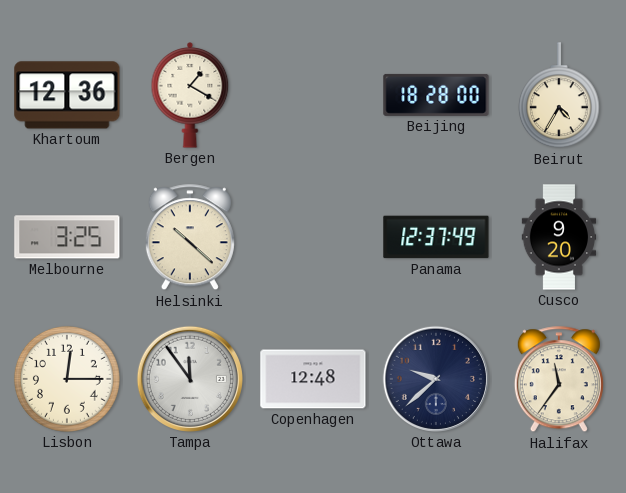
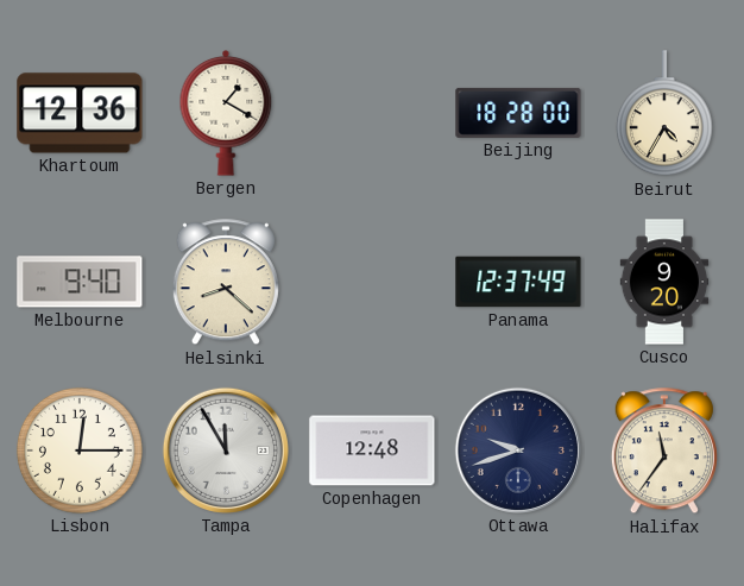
Melbourne: 3:25 -> 9:40
Helsinki: 10:22 -> 8:22
Tampa: 11:54 -> 11:55
Ottawa: 9:38 -> 9:42
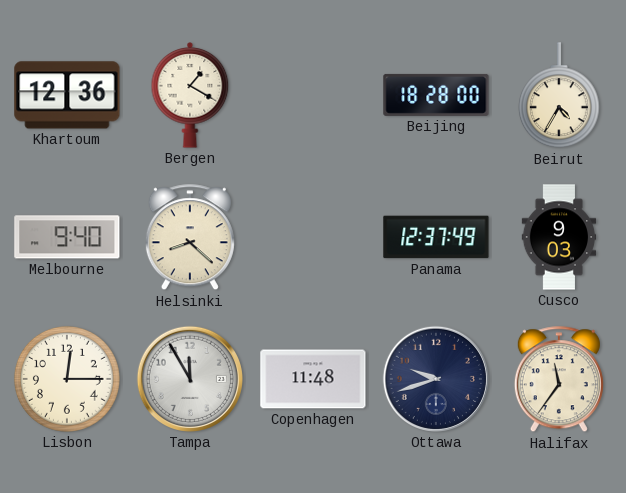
Cusco: 9:20 -> 9:03
Copenhagen: 12:48 -> 11:48
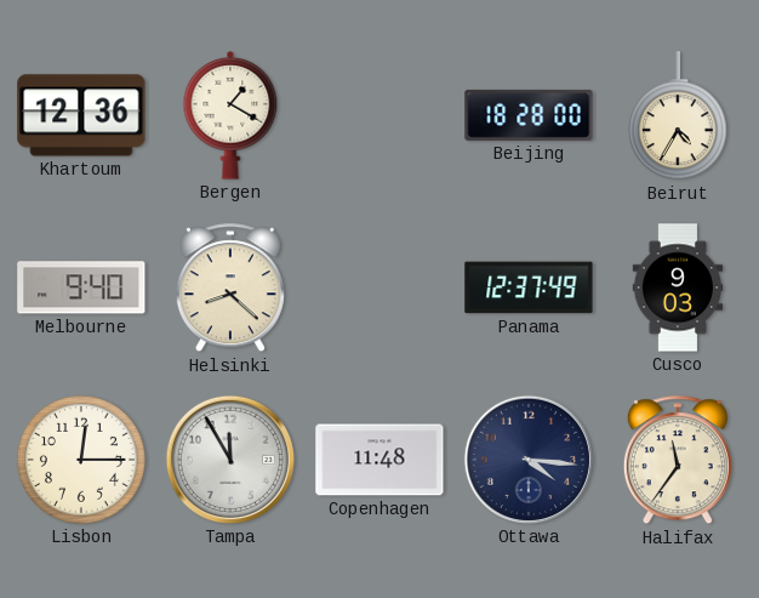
Ottawa: 9:42 -> 4:16
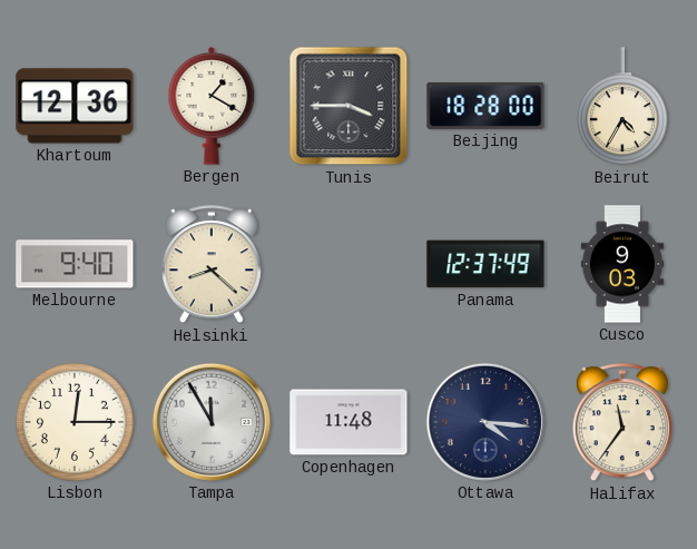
Tunis: none -> 3:45
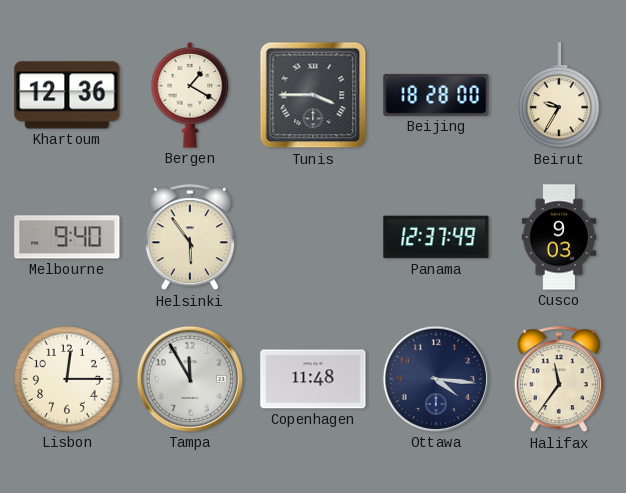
Beirut: 4:35 -> 9:35
Helsinki: 8:22 -> 5:54
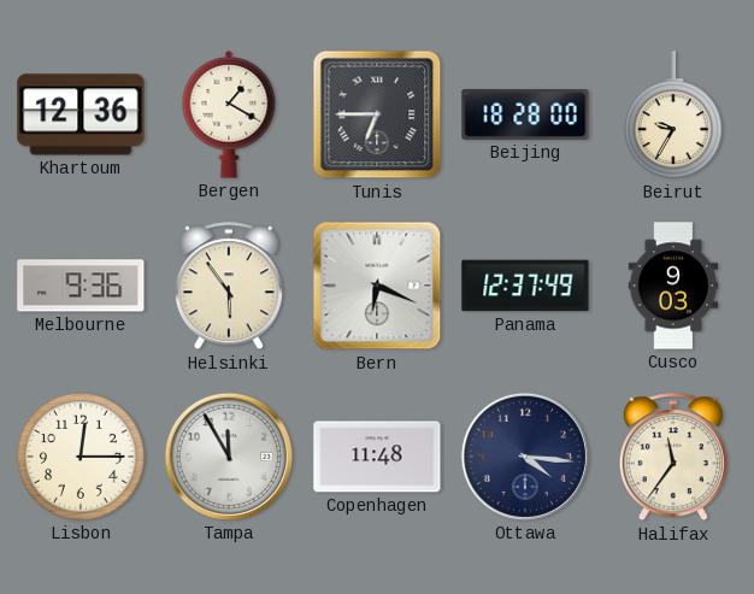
Tunis: 3:45 -> 6:45
Melbourne: 9:40 -> 9:36
Bern: none -> 6:19
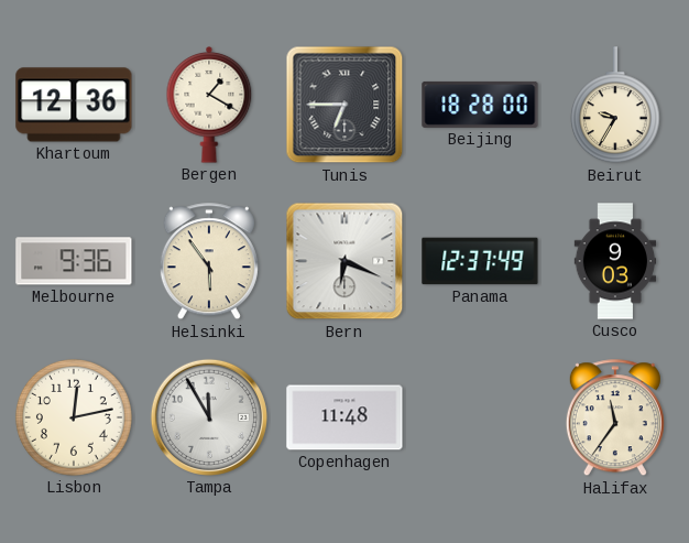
Lisbon: 12:15 -> 12:13
Ottawa: 4:16 -> none
